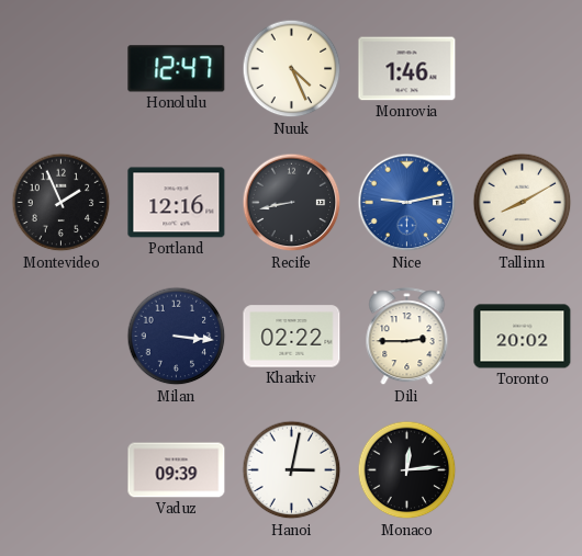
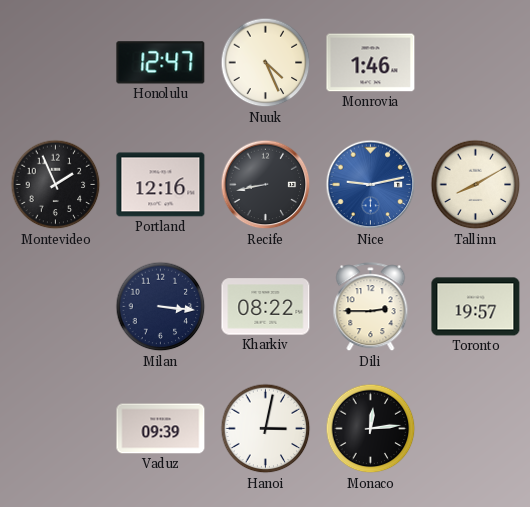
Kharkiv: 02:22 -> 08:22
Toronto: 20:02 -> 19:57
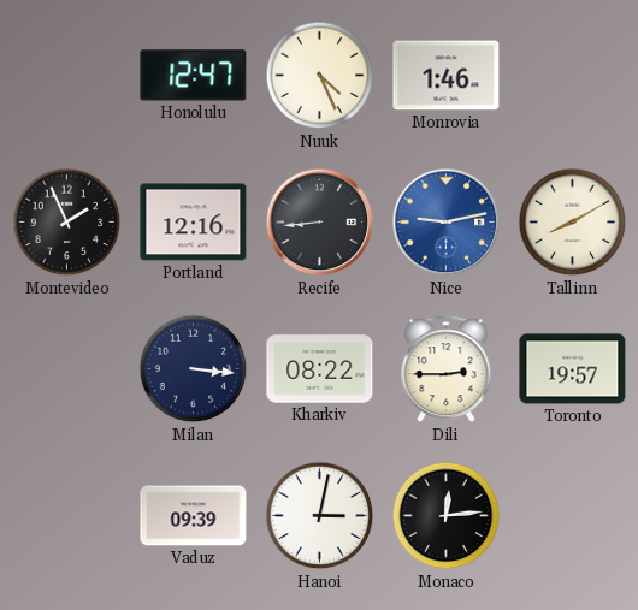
Recife: 8:43 -> 8:44
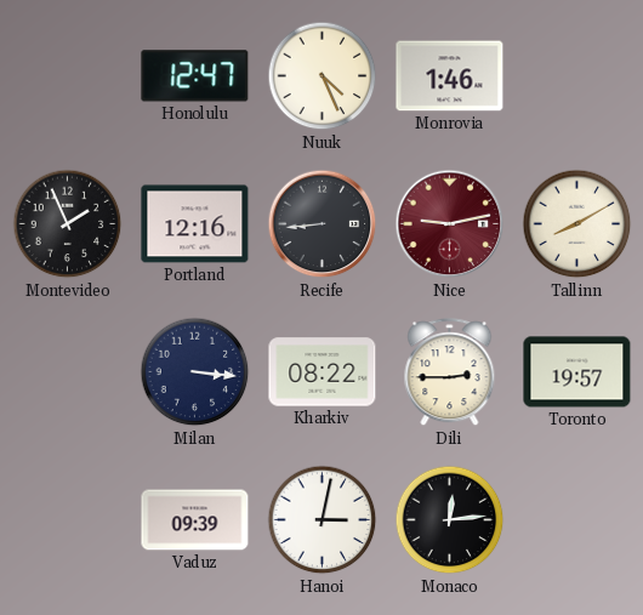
Nice dial: blue -> burgundy
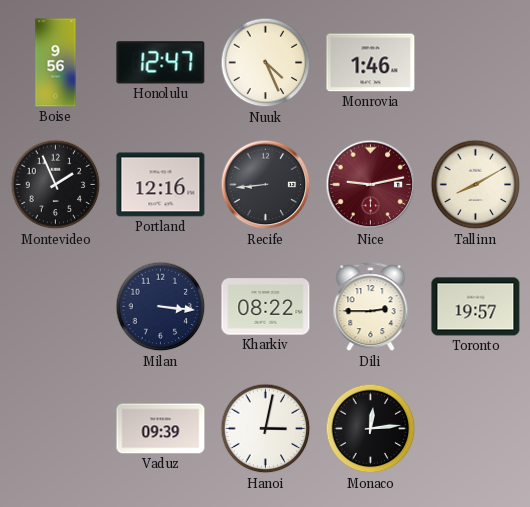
Boise: none -> 9:56
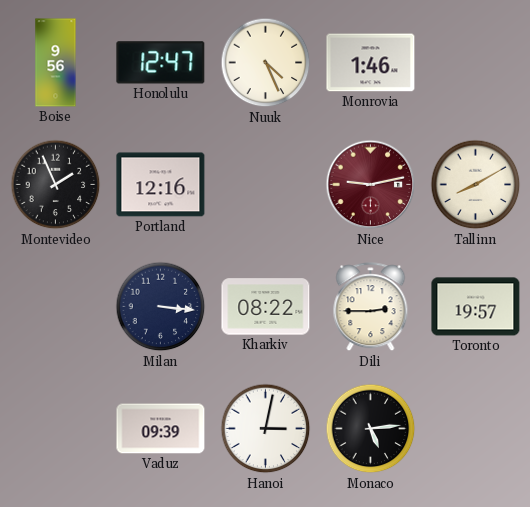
Recife: 8:44 -> none
Monaco: 12:14 -> 5:14
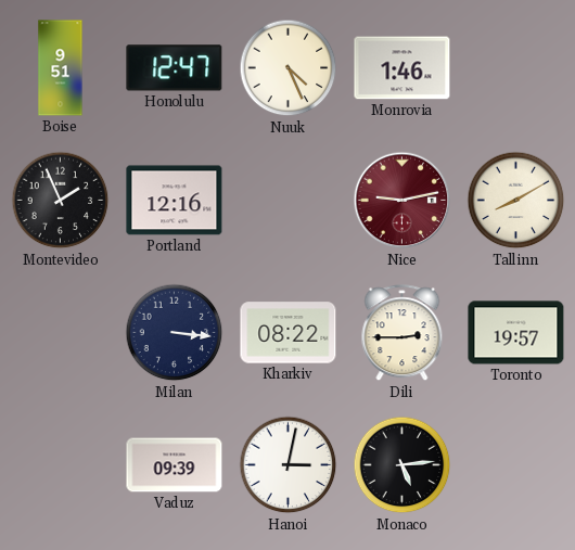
Boise: 9:56 -> 9:51
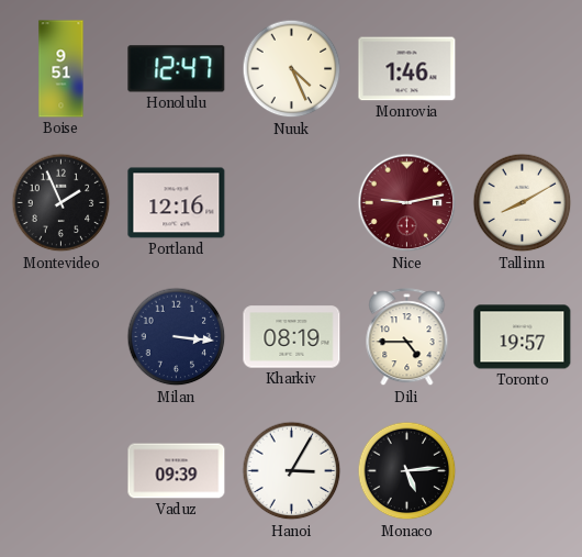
Kharkiv: 08:22 -> 08:19
Dili: 2:45 -> 4:45
Hanoi: 3:02 -> 3:05
